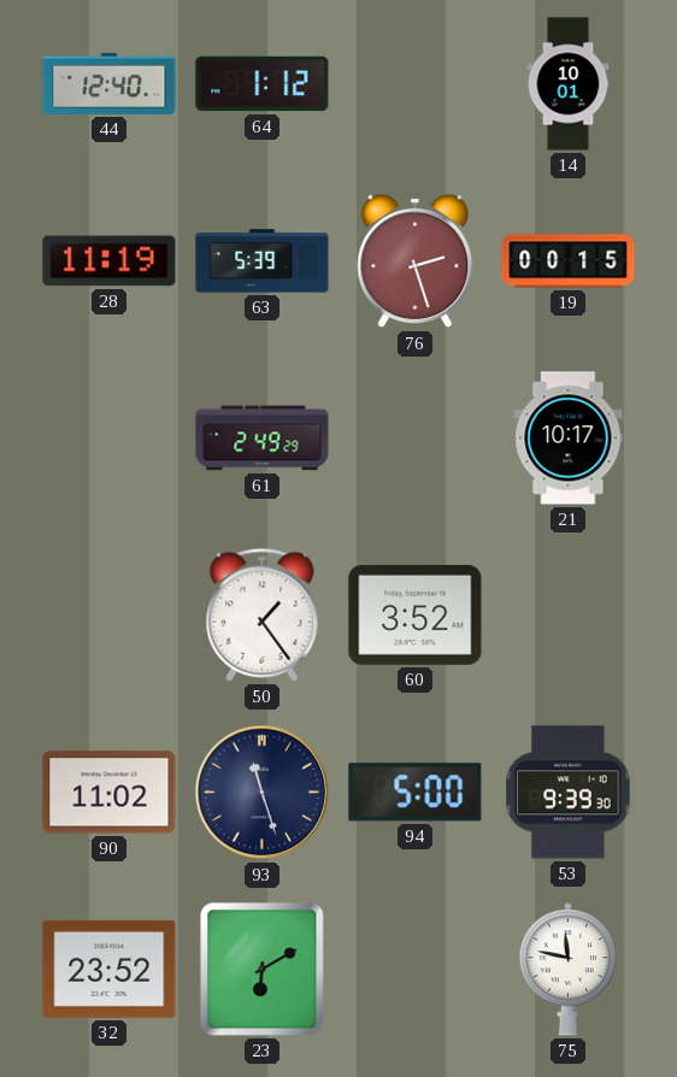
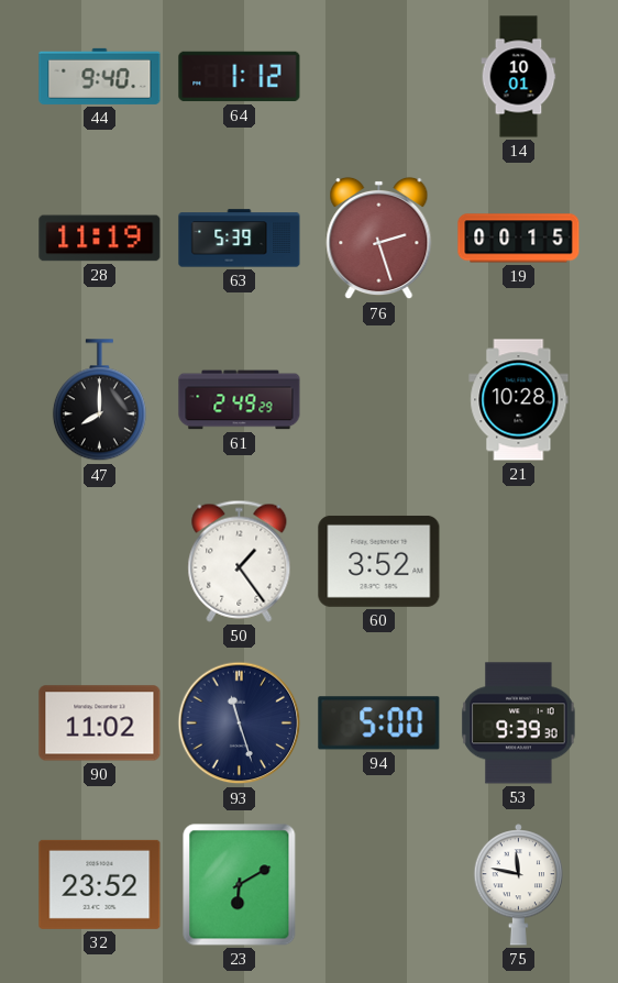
44: 12:40 -> 9:40
47: none -> 8:00
21: 10:17 -> 10:28
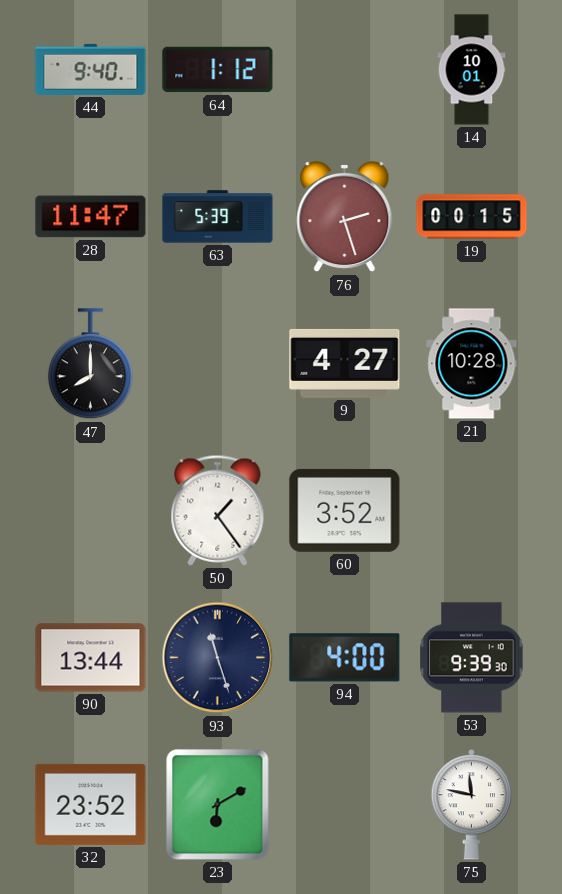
28: 11:19 -> 11:47
61: 2:49 -> none
9: none -> 4:27
90: 11:02 -> 13:44
94: 5:00 -> 4:00
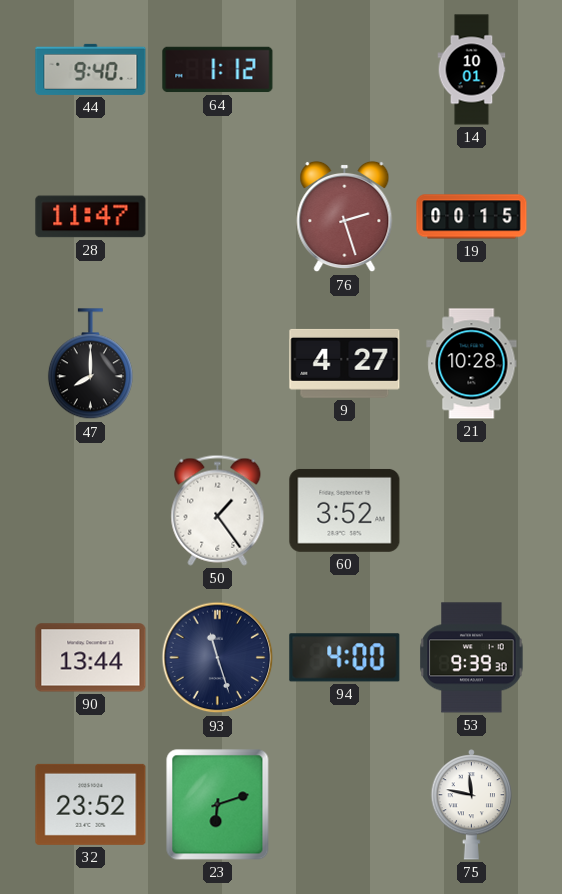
63: 5:39 -> none
23: 6:10 -> 6:12
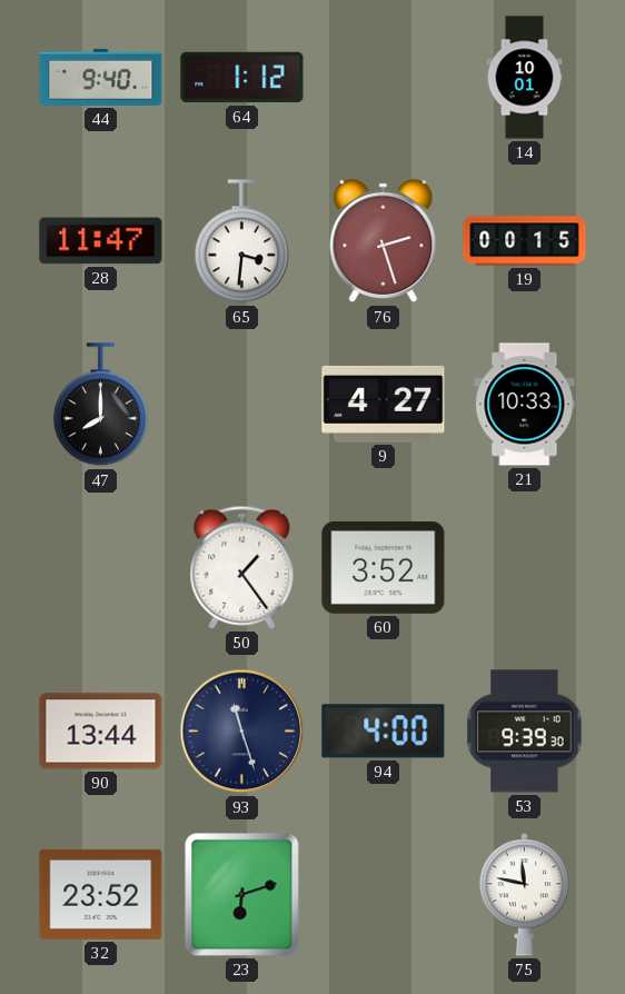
65: none -> 3:31
21: 10:28 -> 10:33
